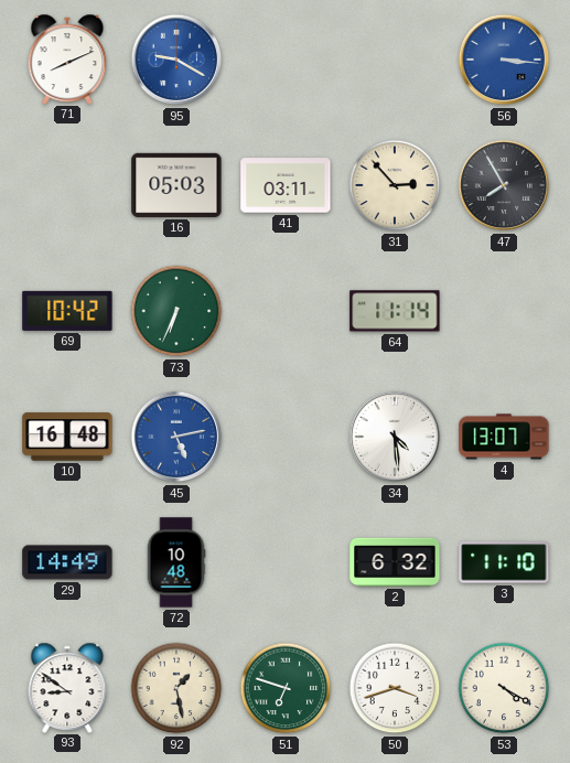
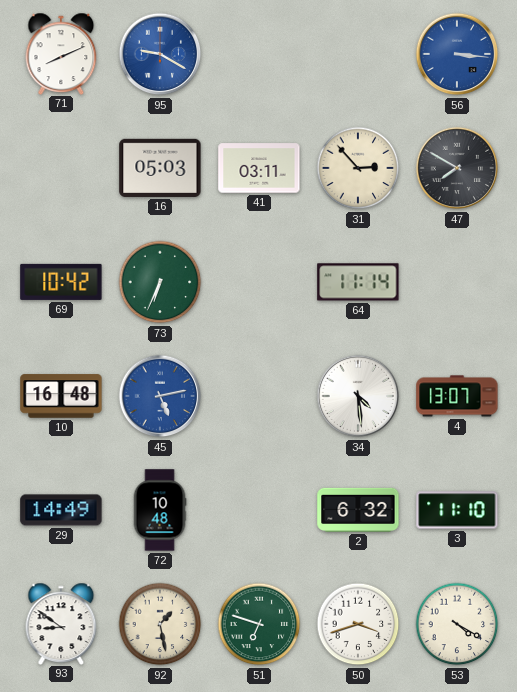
47: 7:55 -> 7:50
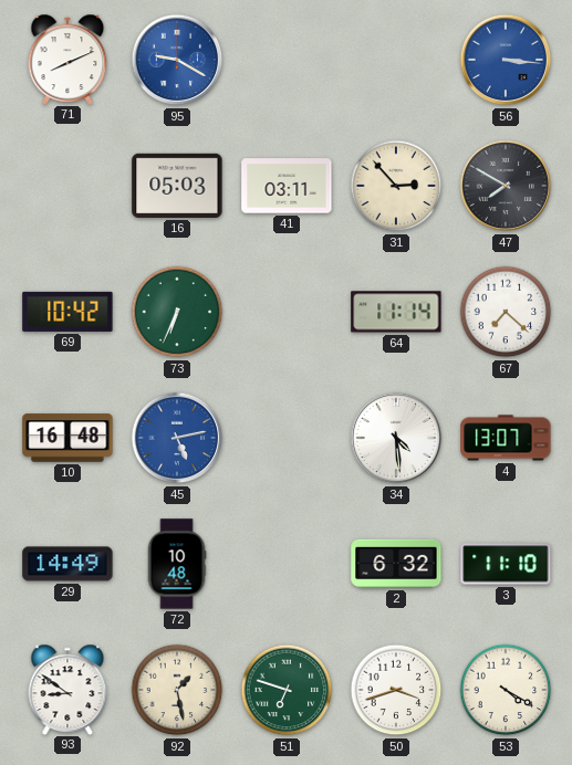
67: none -> 7:22
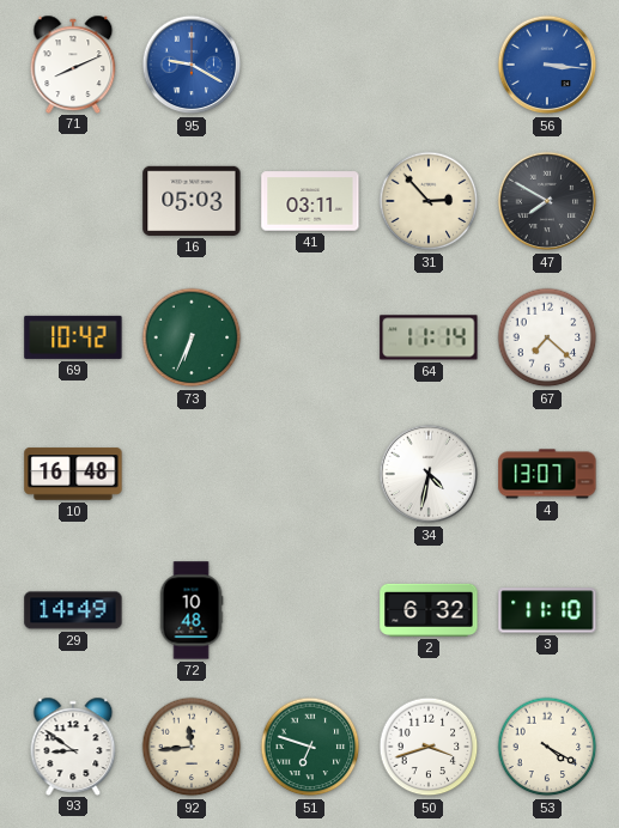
45: 5:13 -> none
34: 4:29 -> 4:32
92: 1:28 -> 11:44
